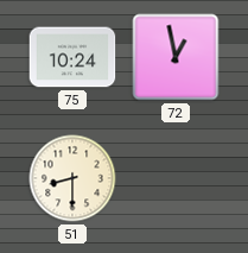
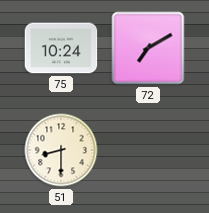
72: 12:58 -> 7:10
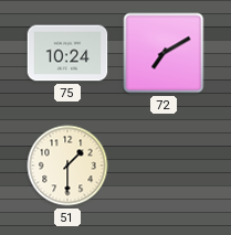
51: 8:30 -> 1:30
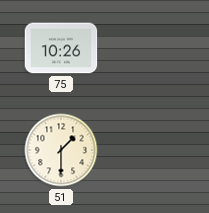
75: 10:24 -> 10:26
72: 7:10 -> none
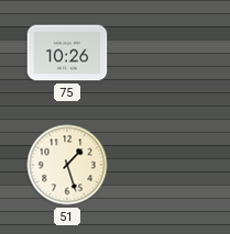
51: 1:30 -> 1:27
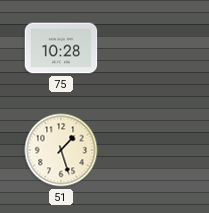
75: 10:26 -> 10:28
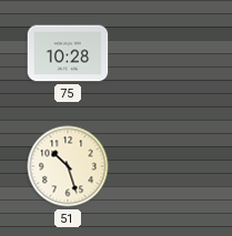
51: 1:27 -> 10:27
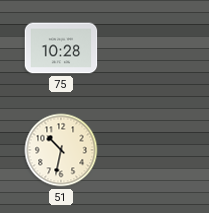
51: 10:27 -> 10:32
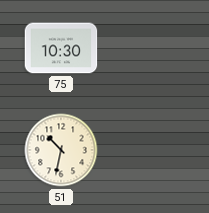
75: 10:28 -> 10:30
